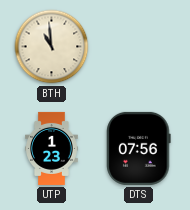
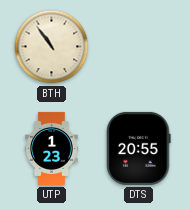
BTH: 10:59 -> 10:54
DTS: 07:56 -> 20:55
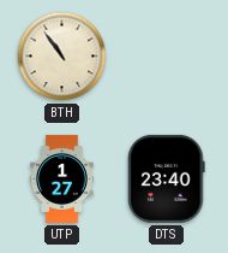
UTP: 1:23 -> 1:27
DTS: 20:55 -> 23:40
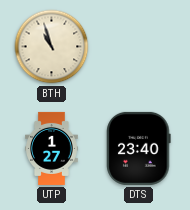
BTH: 10:54 -> 10:57
